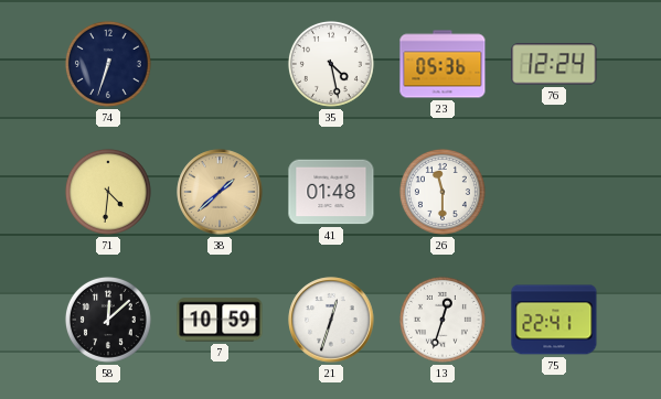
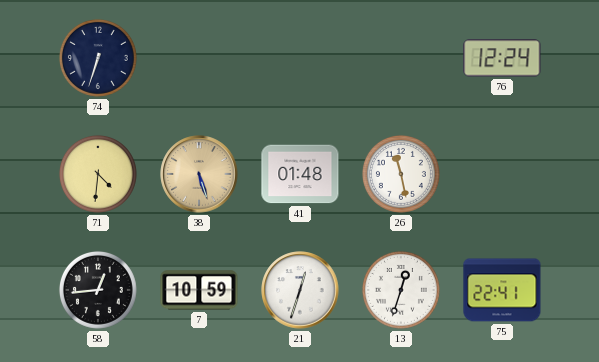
35: 4:28 -> none
23: 05:36 -> none
38: 1:38 -> 5:27
26: 11:30 -> 11:28
58: 12:08 -> 12:44
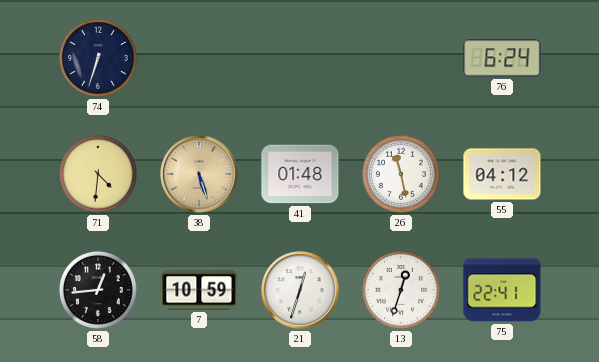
76: 12:24 -> 6:24
55: none -> 04:12
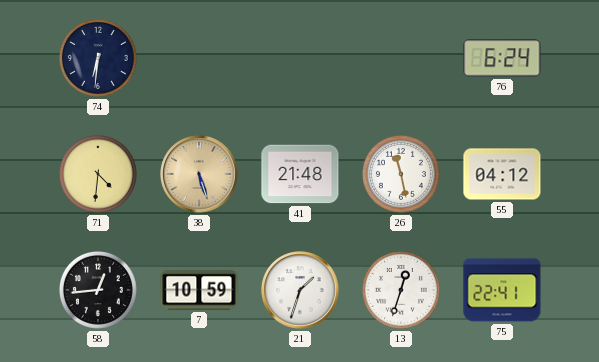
74: 6:33 -> 6:31
41: 01:48 -> 21:48
21: 12:33 -> 1:33
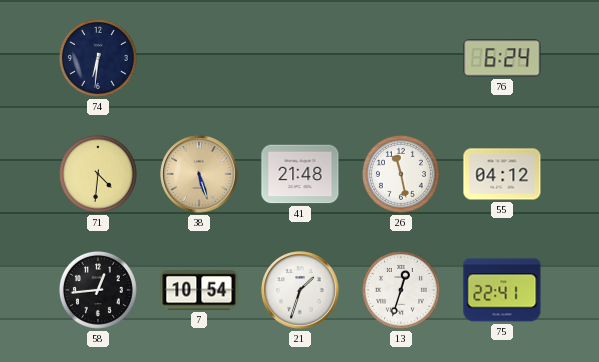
7: 10:59 -> 10:54
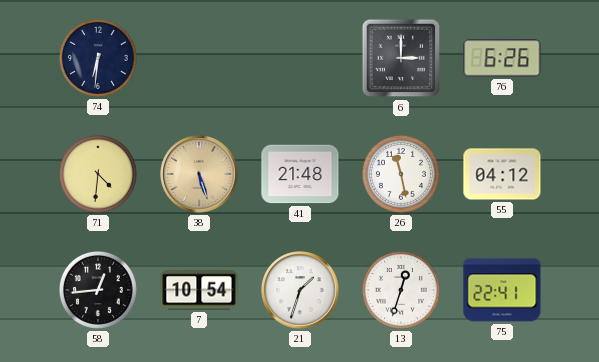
6: none -> 3:00
76: 6:24 -> 6:26
